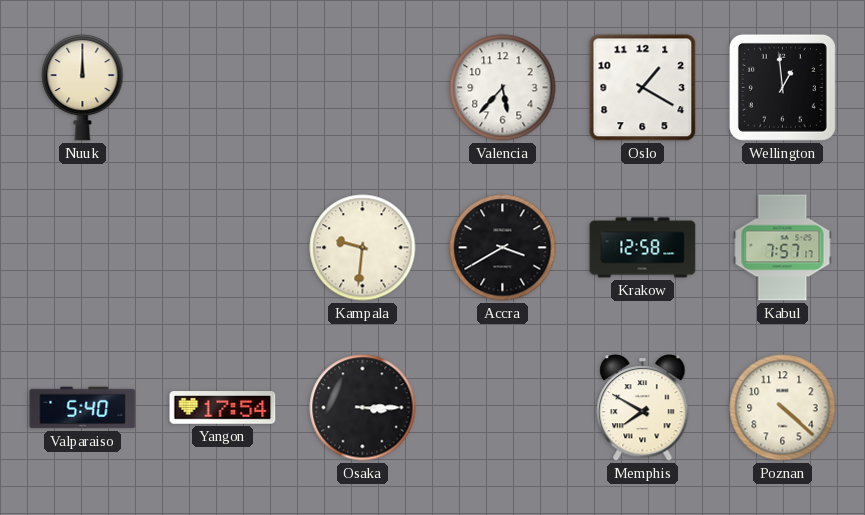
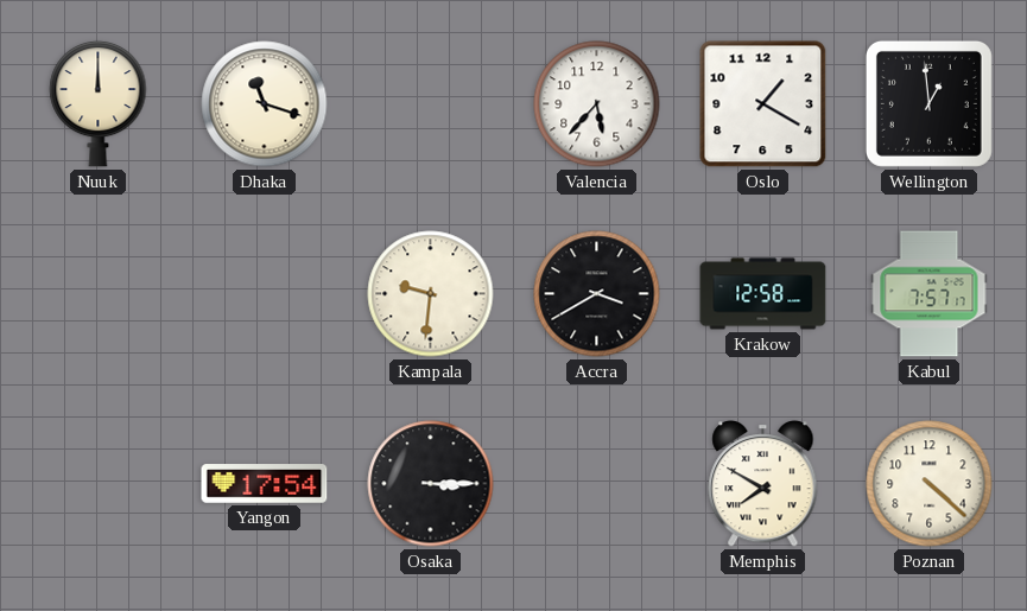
Dhaka: none -> 11:18
Valparaiso: 5:40 -> none
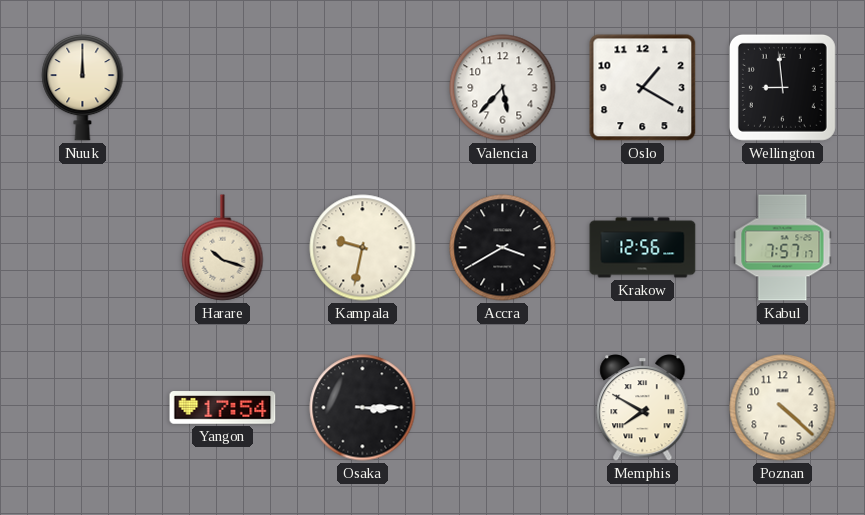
Dhaka: 11:18 -> none
Wellington: 12:59 -> 8:59
Harare: none -> 10:18
Kampala: 9:31 -> 9:32
Krakow: 12:58 -> 12:56
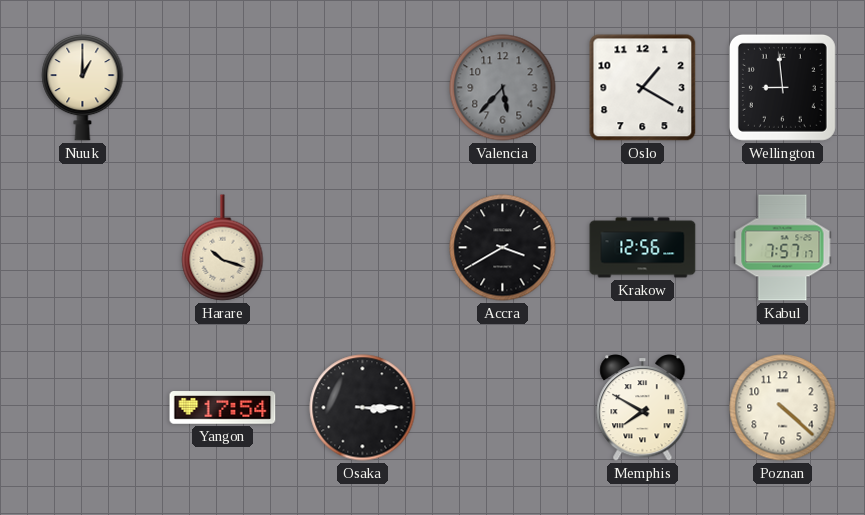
Nuuk: 12:00 -> 1:00
Valencia dial: white -> grey
Kampala: 9:32 -> none
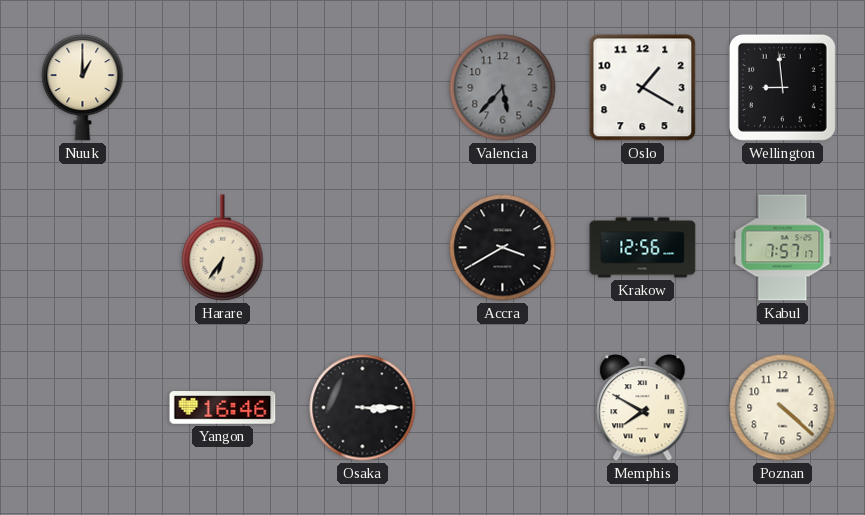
Harare: 10:18 -> 6:36
Yangon: 17:54 -> 16:46
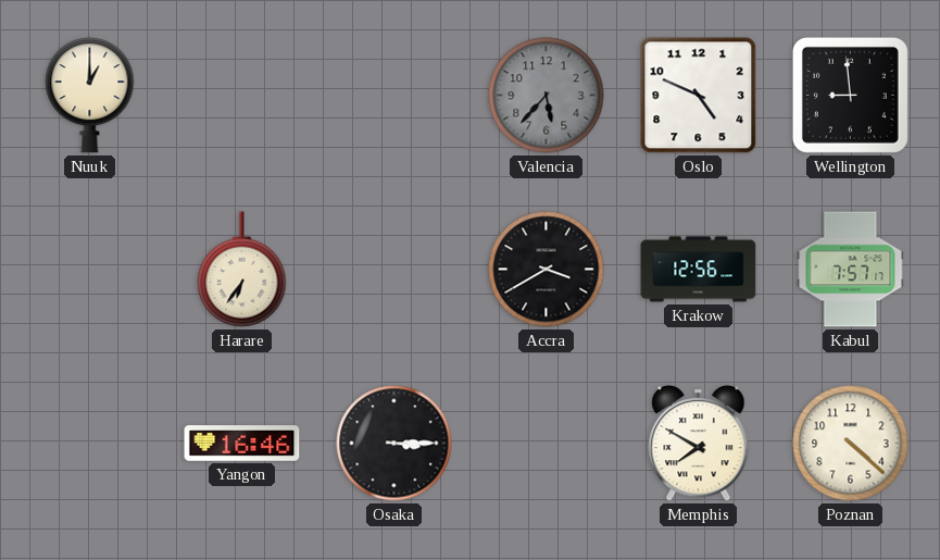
Oslo: 1:20 -> 4:49
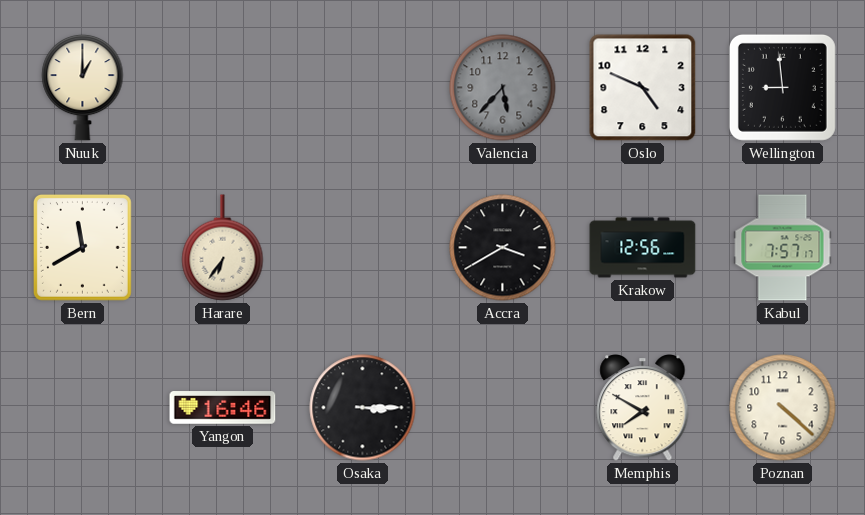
Bern: none -> 11:40
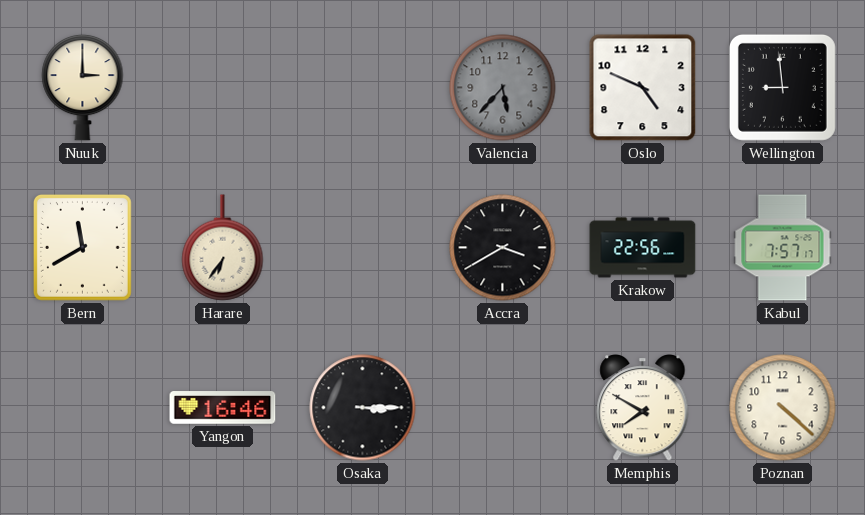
Nuuk: 1:00 -> 3:00
Krakow: 12:56 -> 22:56
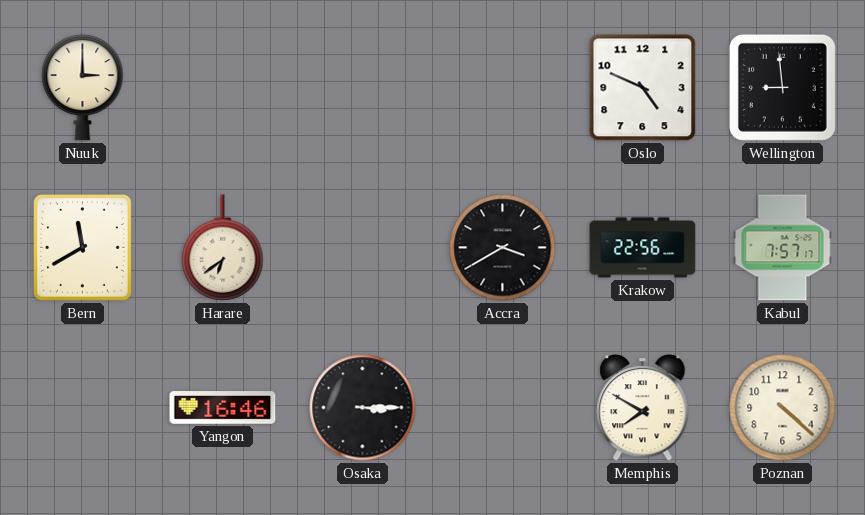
Valencia: 5:37 -> none
Harare: 6:36 -> 6:39
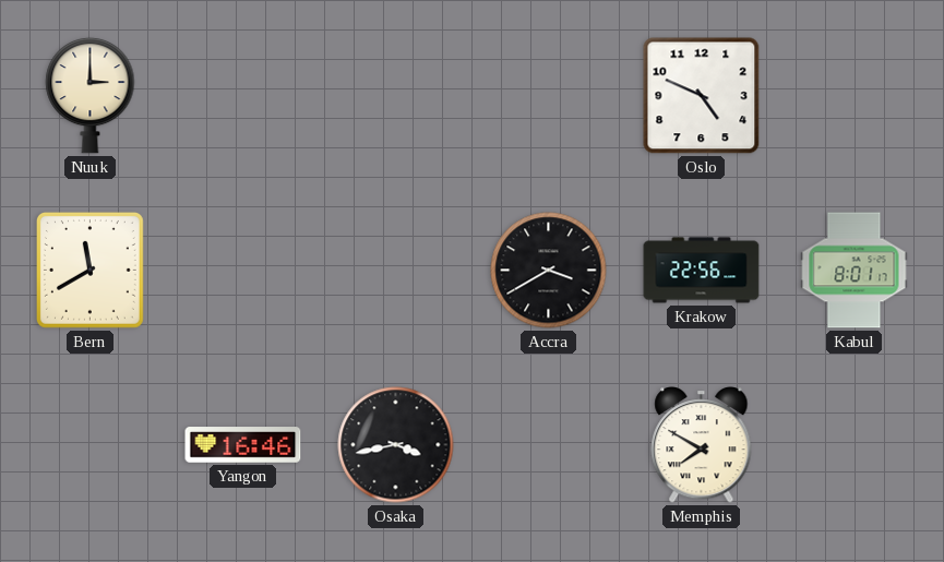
Wellington: 8:59 -> none
Harare: 6:39 -> none
Kabul: 7:57 -> 8:01
Osaka: 3:15 -> 3:43
Poznan: 4:22 -> none
